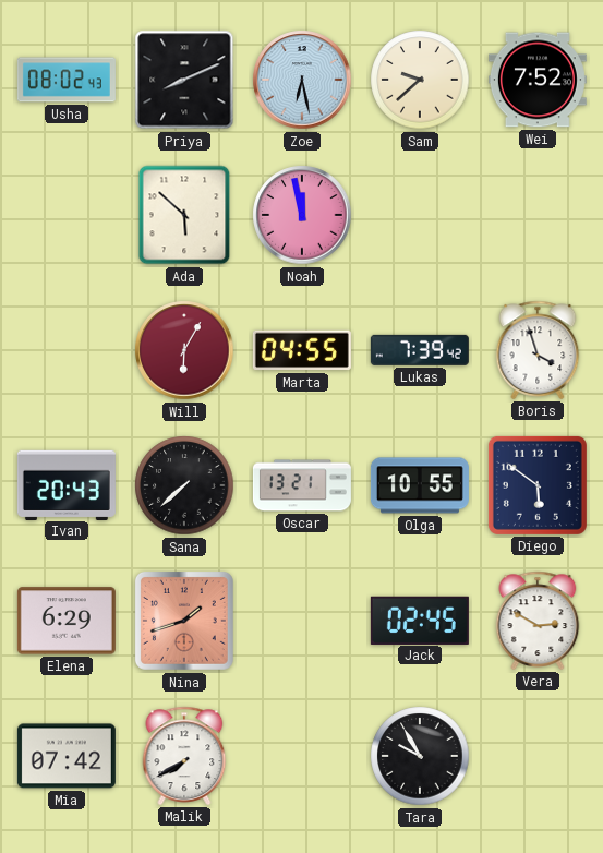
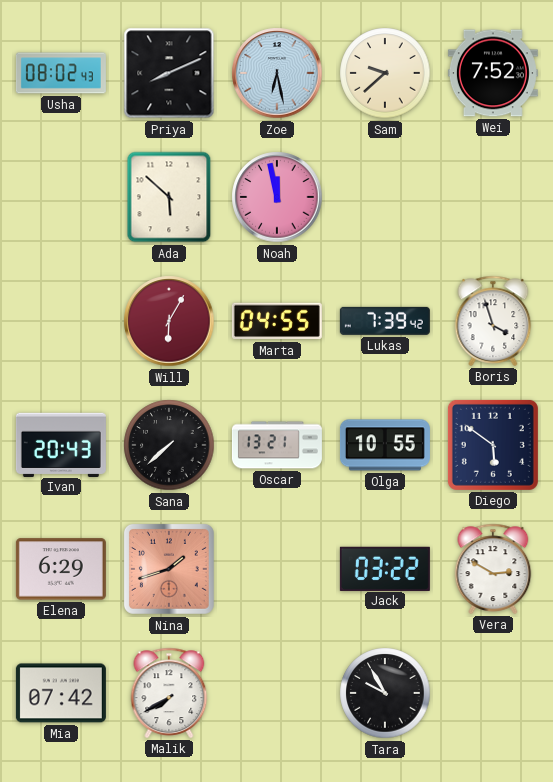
Jack: 02:45 -> 03:22
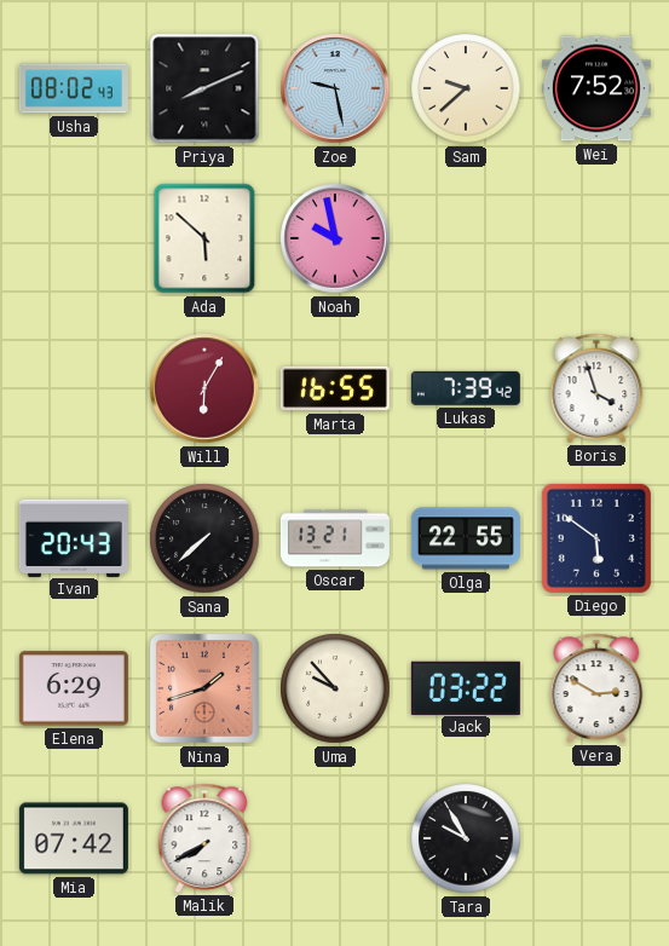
Zoe: 6:28 -> 9:28
Noah: 11:58 -> 9:58
Marta: 04:55 -> 16:55
Olga: 10:55 -> 22:55
Uma: none -> 9:53
